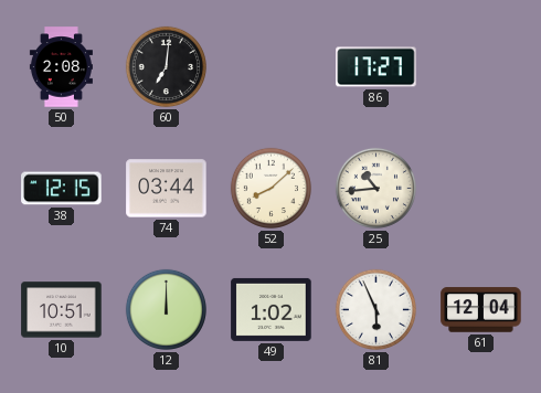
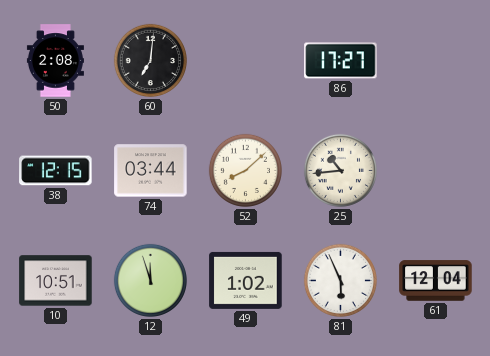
12: 12:00 -> 11:57
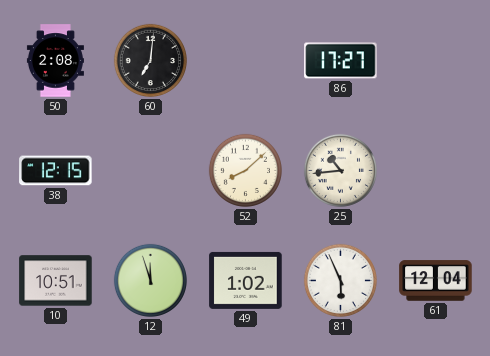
74: 03:44 -> none
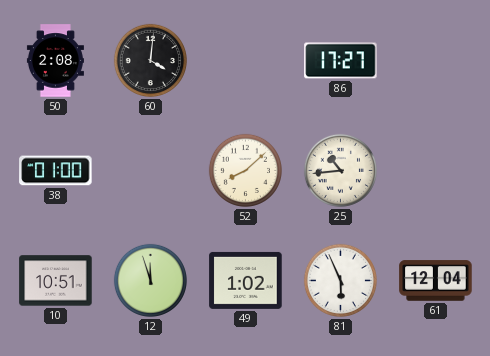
60: 7:01 -> 4:01
38: 12:15 -> 01:00
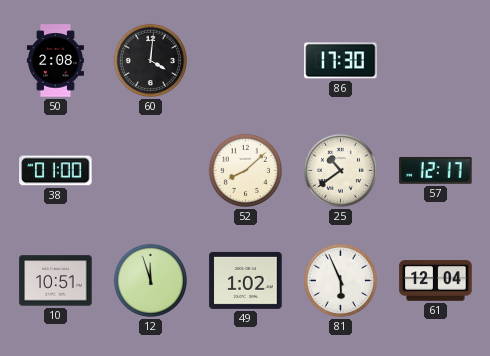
86: 17:27 -> 17:30
25: 10:44 -> 10:39
57: none -> 12:17
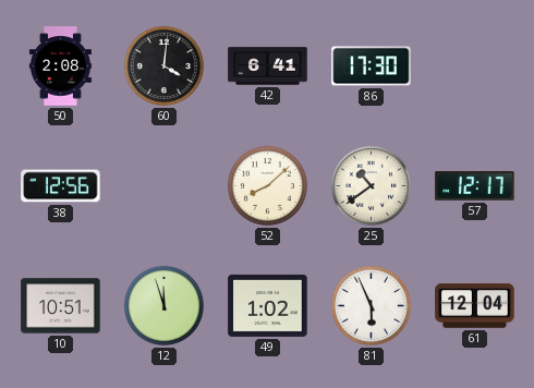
42: none -> 6:41
38: 01:00 -> 12:56
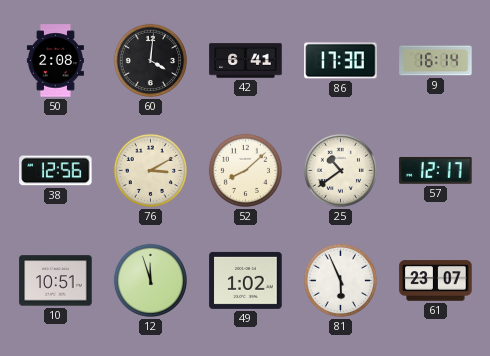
9: none -> 16:14
76: none -> 3:10
61: 12:04 -> 23:07
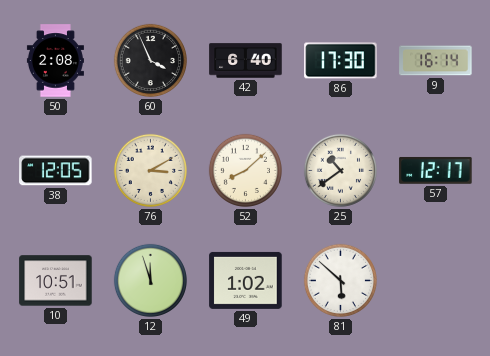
60: 4:01 -> 3:56
42: 6:41 -> 6:40
38: 12:56 -> 12:05
81: 5:56 -> 5:52
61: 23:07 -> none
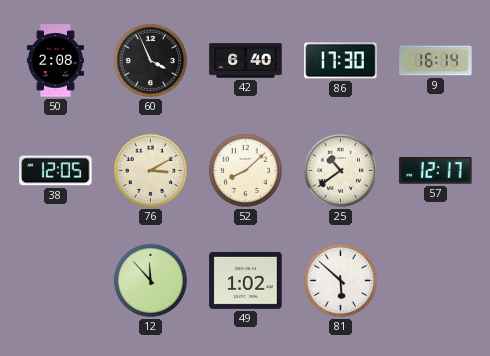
10: 10:51 -> none
12: 11:57 -> 11:53
